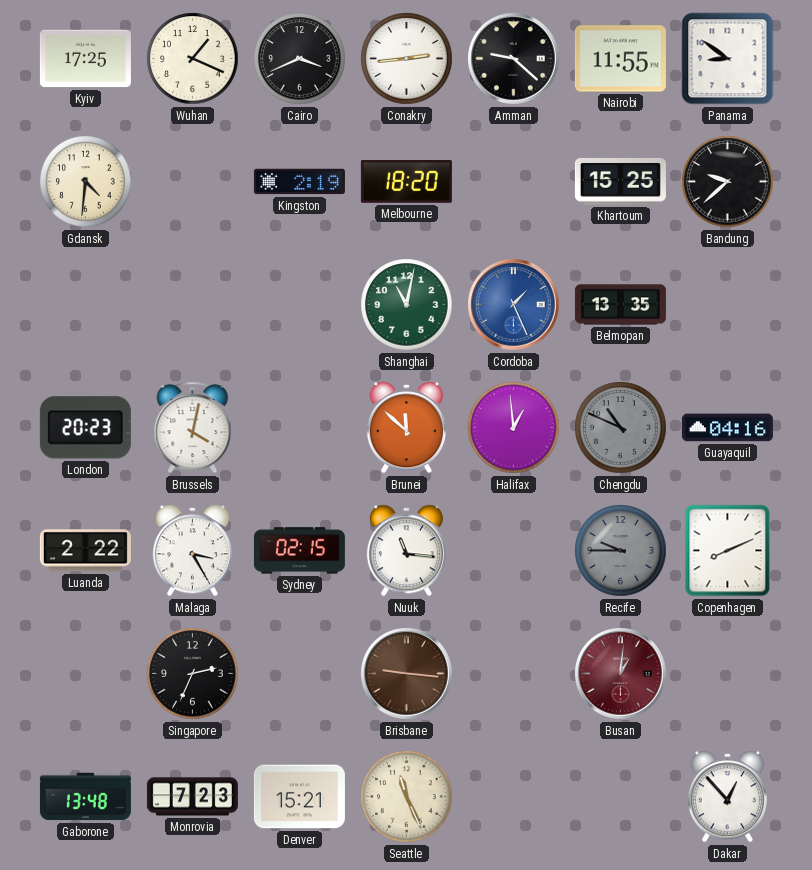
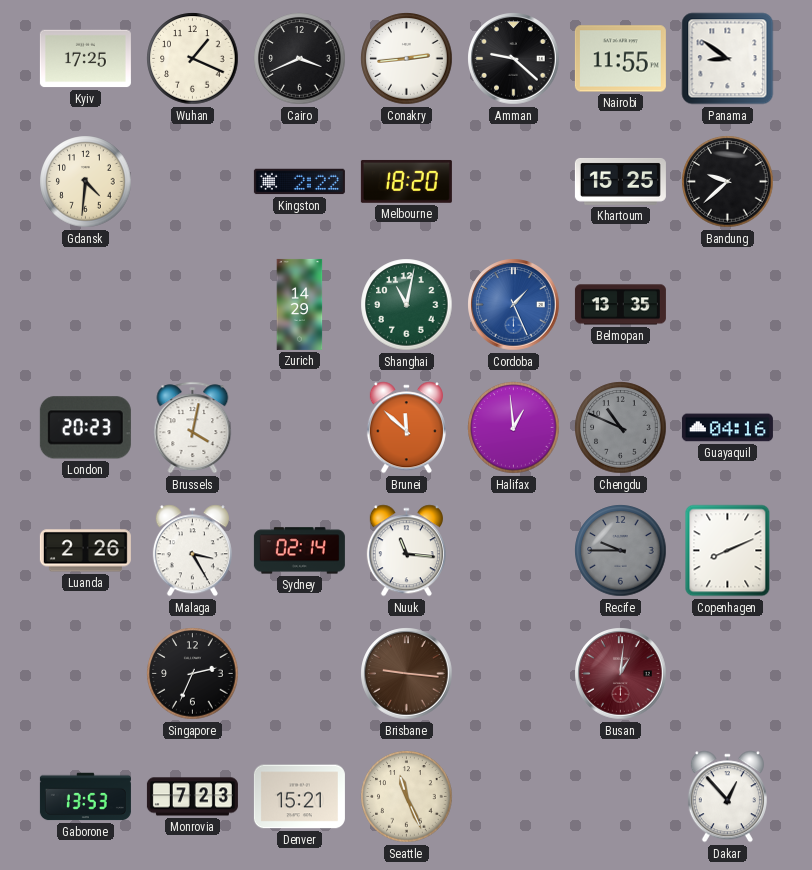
Kingston: 2:19 -> 2:22
Zurich: none -> 14:29
Luanda: 2:22 -> 2:26
Sydney: 02:15 -> 02:14
Gaborone: 13:48 -> 13:53
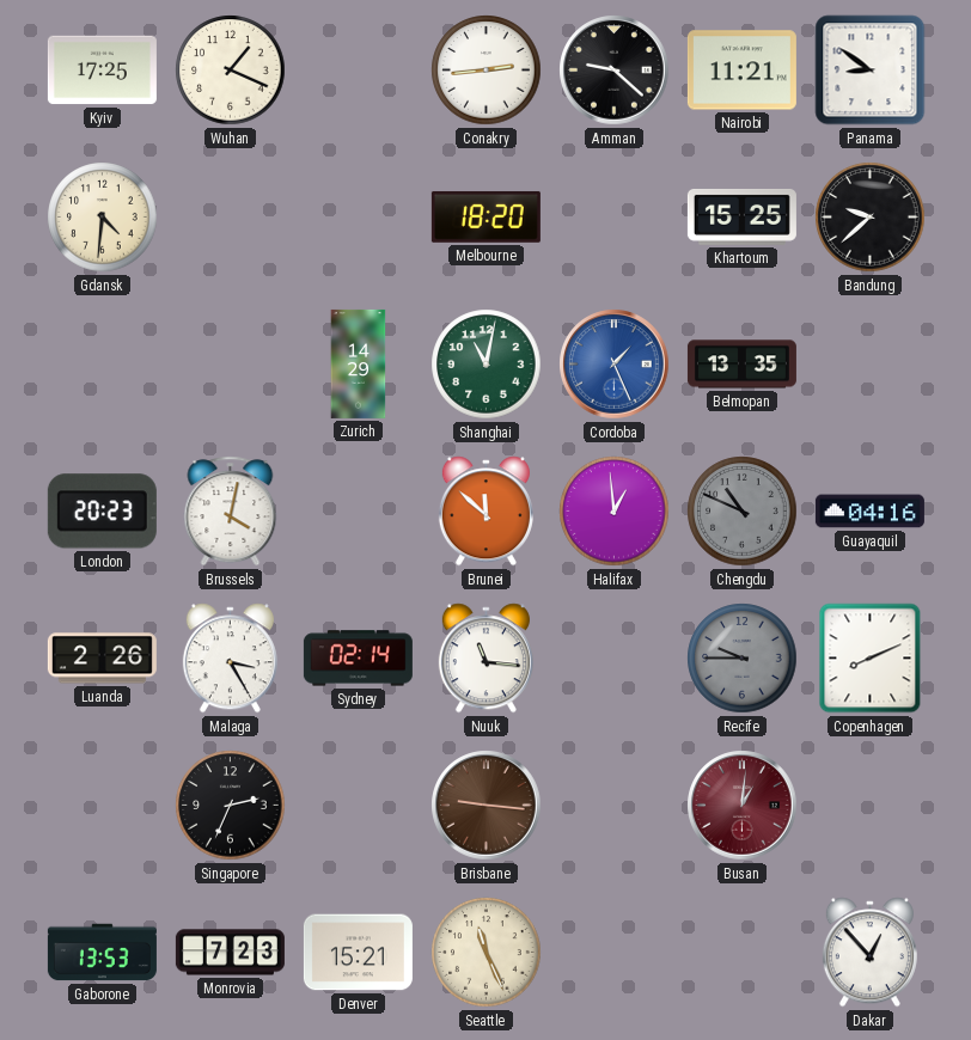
Cairo: 3:41 -> none
Nairobi: 11:55 -> 11:21
Kingston: 2:22 -> none
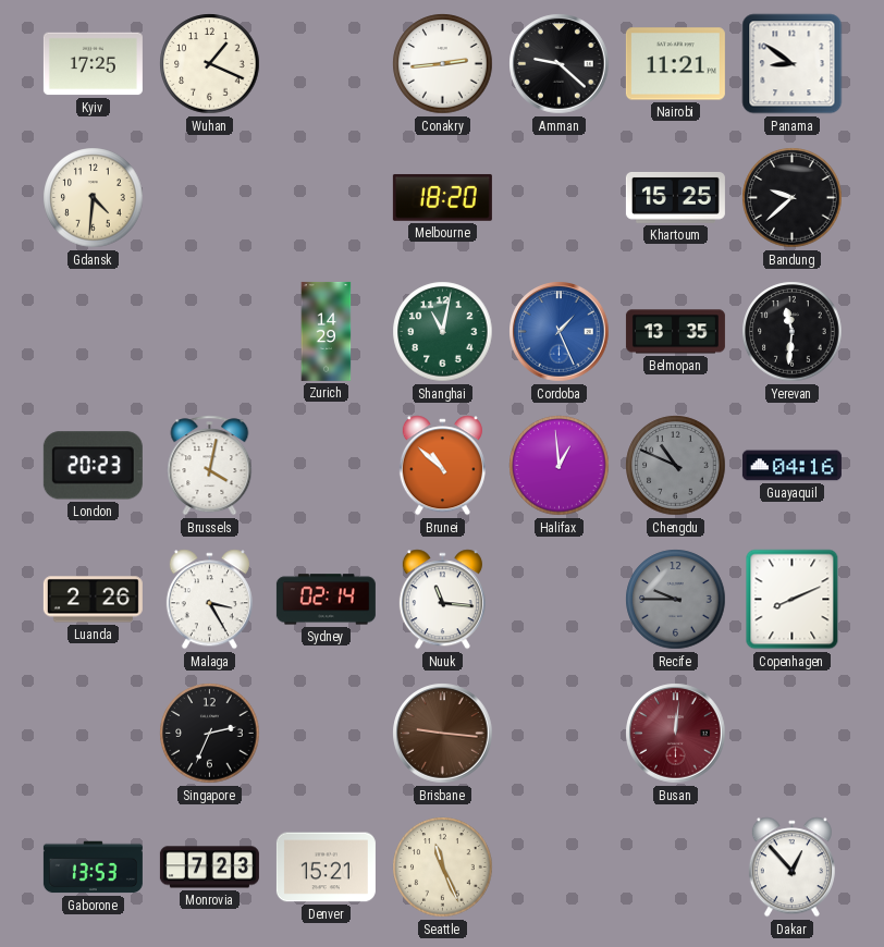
Yerevan: none -> 11:31
Brunei: 11:52 -> 10:52
Busan: 1:01 -> 12:01
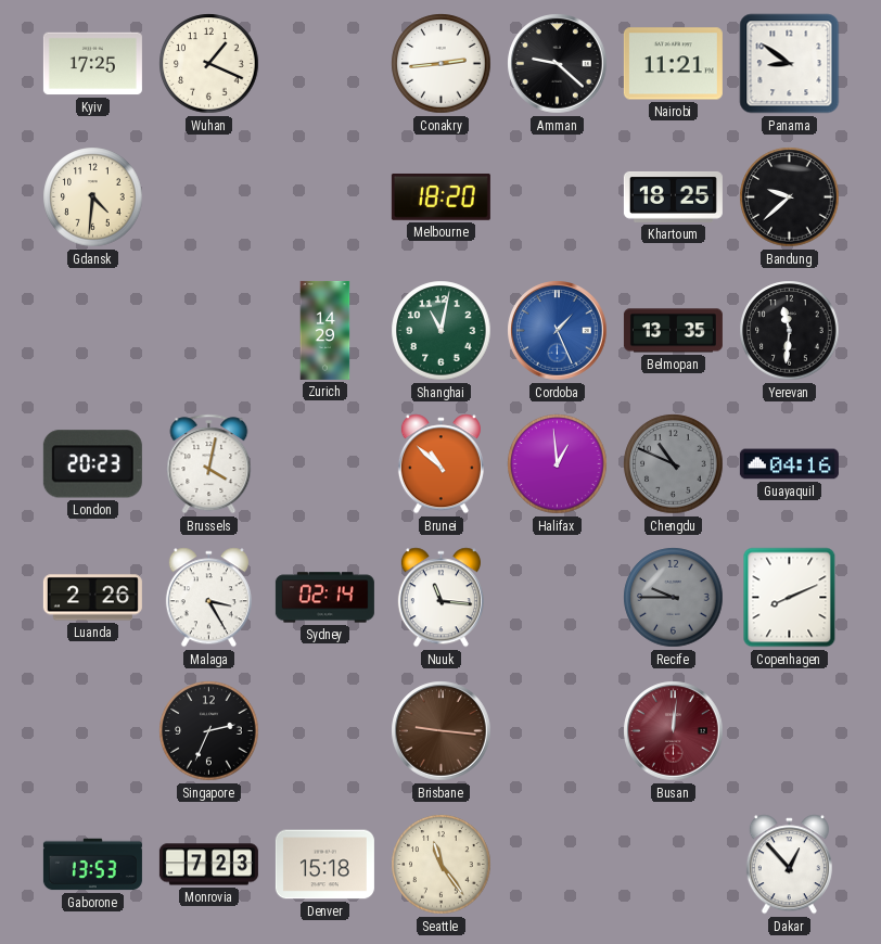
Khartoum: 15:25 -> 18:25
Denver: 15:21 -> 15:18
Seattle: 11:26 -> 11:24
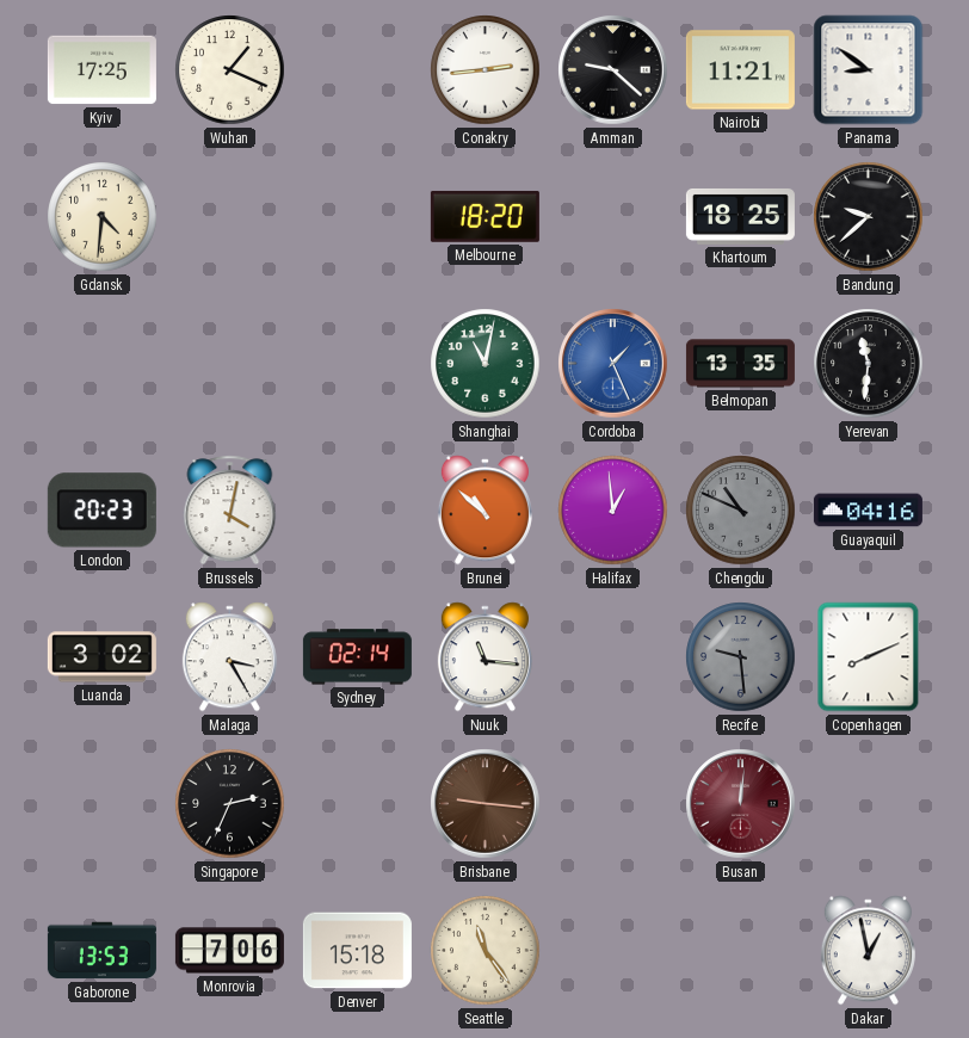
Zurich: 14:29 -> none
Luanda: 2:26 -> 3:02
Recife: 9:45 -> 9:29
Monrovia: 7:23 -> 7:06
Dakar: 12:53 -> 12:58
